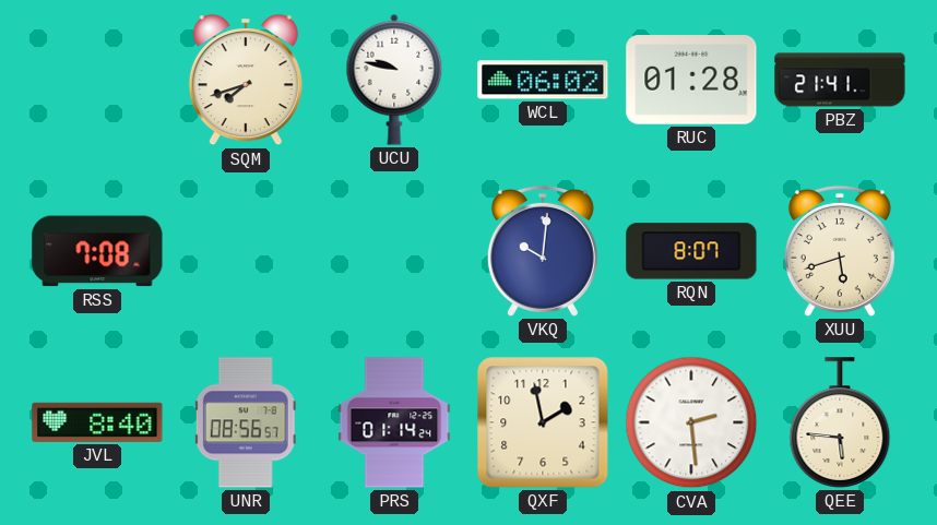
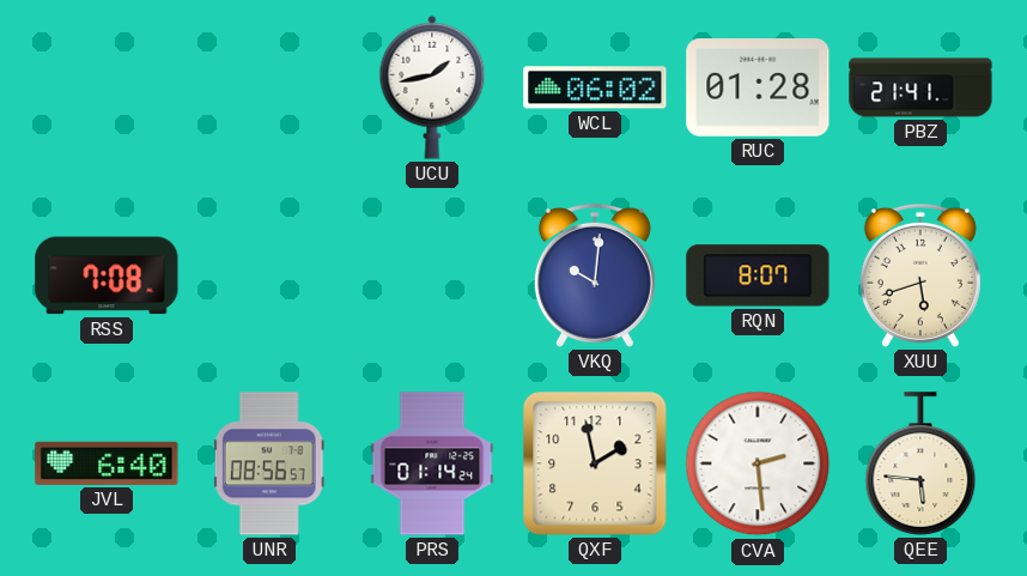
SQM: 7:42 -> none
UCU: 9:47 -> 1:43
JVL: 8:40 -> 6:40
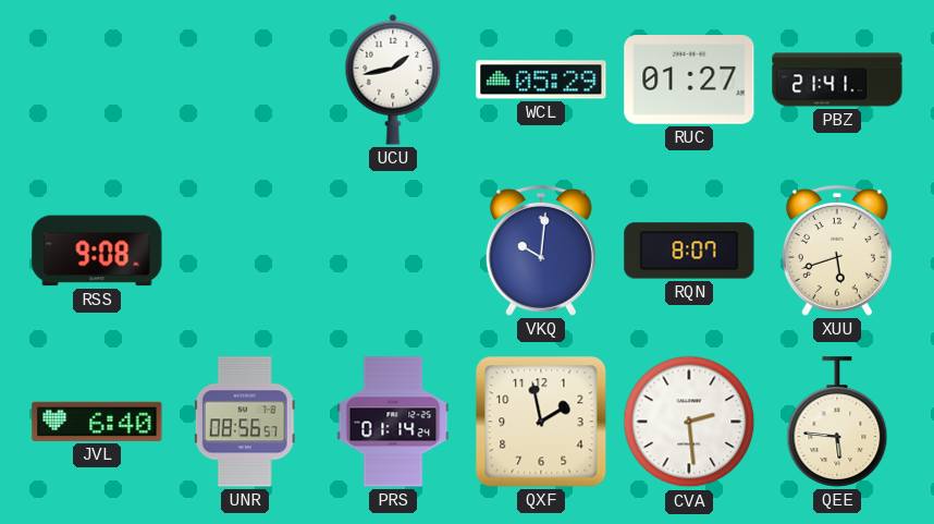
WCL: 06:02 -> 05:29
RUC: 01:28 -> 01:27
RSS: 7:08 -> 9:08
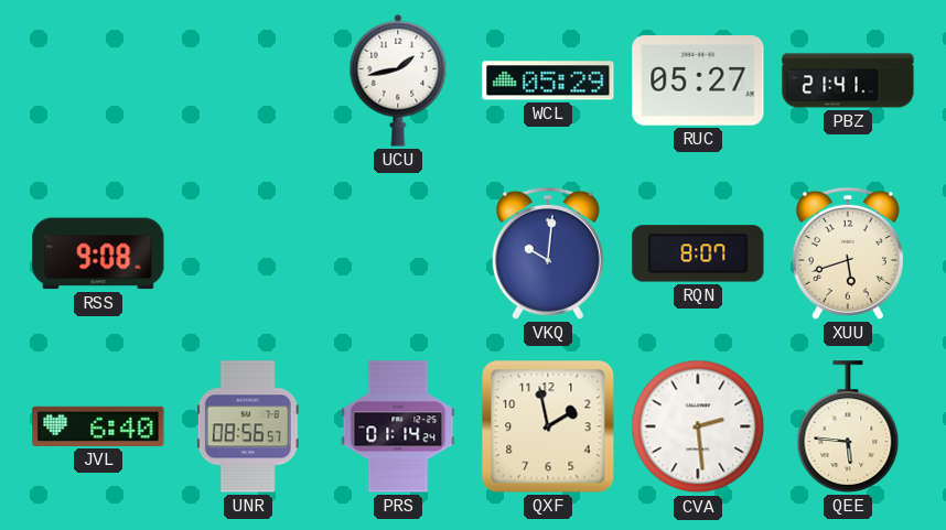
RUC: 01:27 -> 05:27
